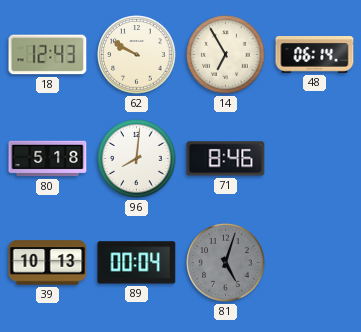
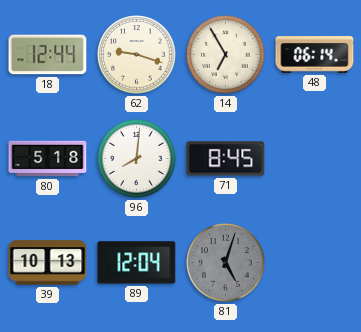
18: 12:43 -> 12:44
62: 9:50 -> 9:18
71: 8:46 -> 8:45
89: 00:04 -> 12:04
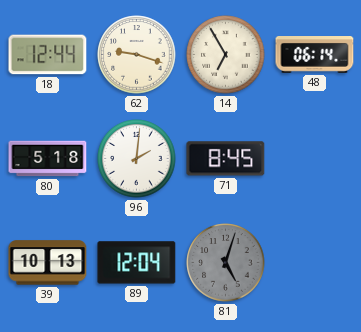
96: 8:01 -> 2:01
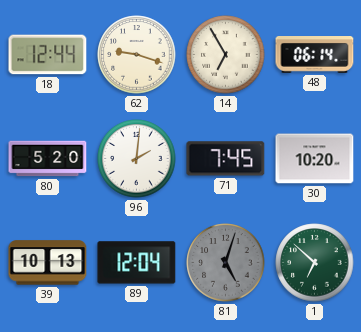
80: 5:18 -> 5:20
71: 8:45 -> 7:45
30: none -> 10:20
1: none -> 6:52
